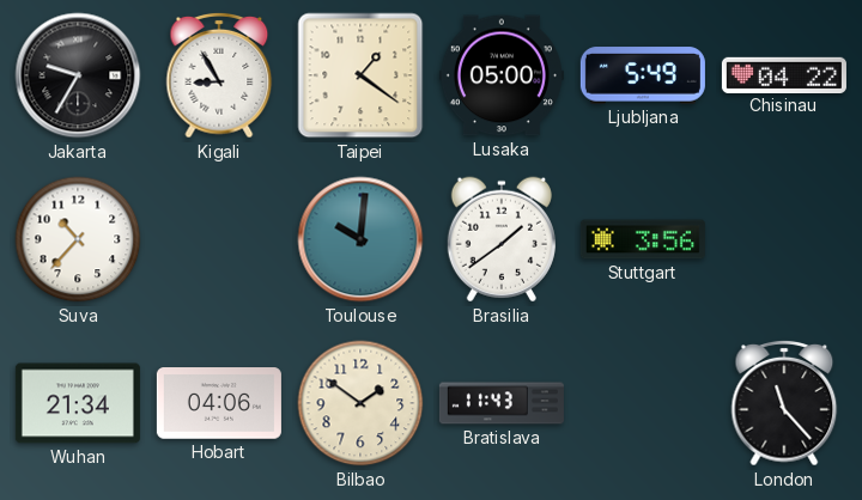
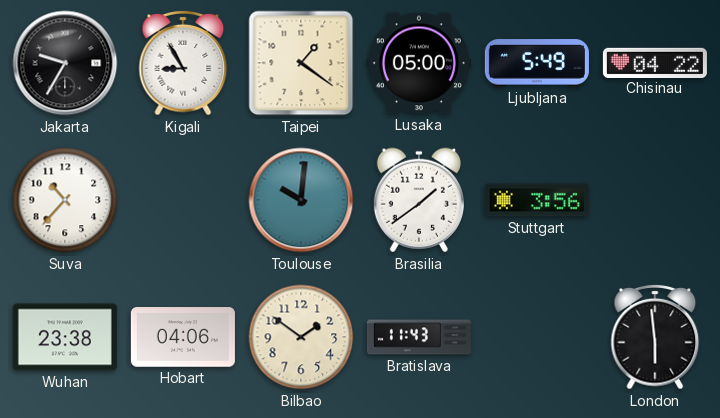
Wuhan: 21:34 -> 23:38
London: 11:23 -> 5:59
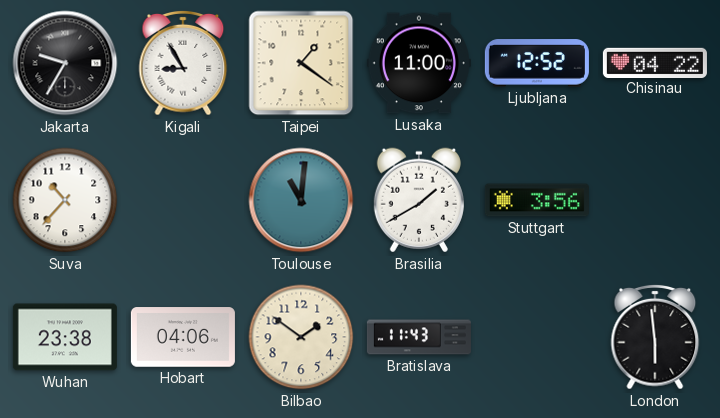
Lusaka: 05:00 -> 11:00
Ljubljana: 5:49 -> 12:52
Toulouse: 10:01 -> 11:01
Brasilia: 1:39 -> 1:40
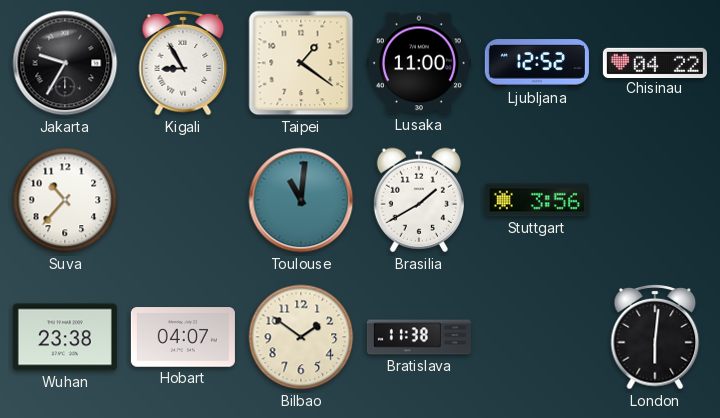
Hobart: 04:06 -> 04:07
Bratislava: 11:43 -> 11:38
London: 5:59 -> 6:01
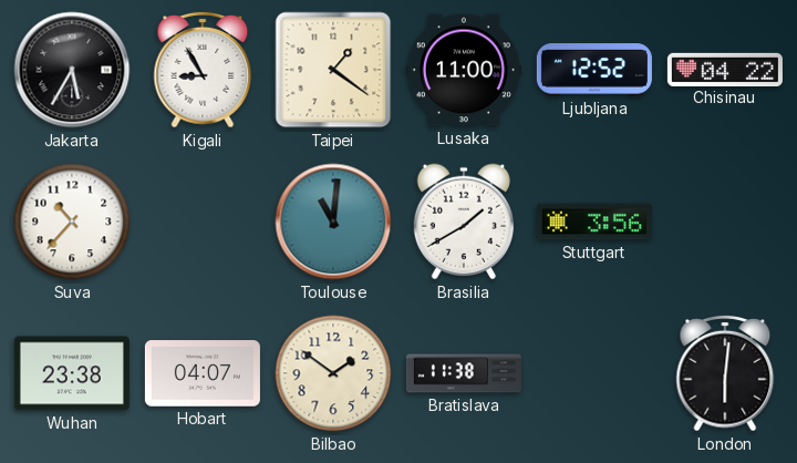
Jakarta: 9:35 -> 5:35
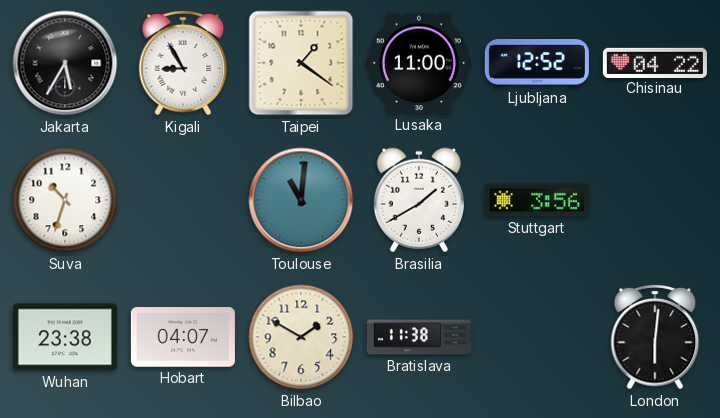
Suva: 10:37 -> 10:33
Bilbao: 1:51 -> 1:50
